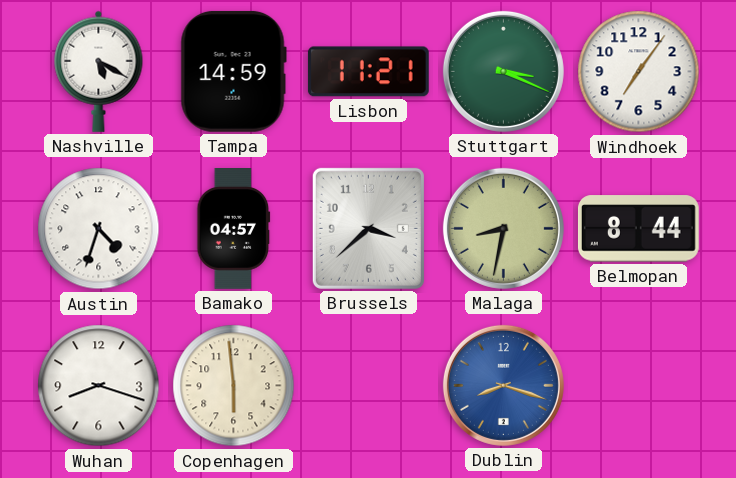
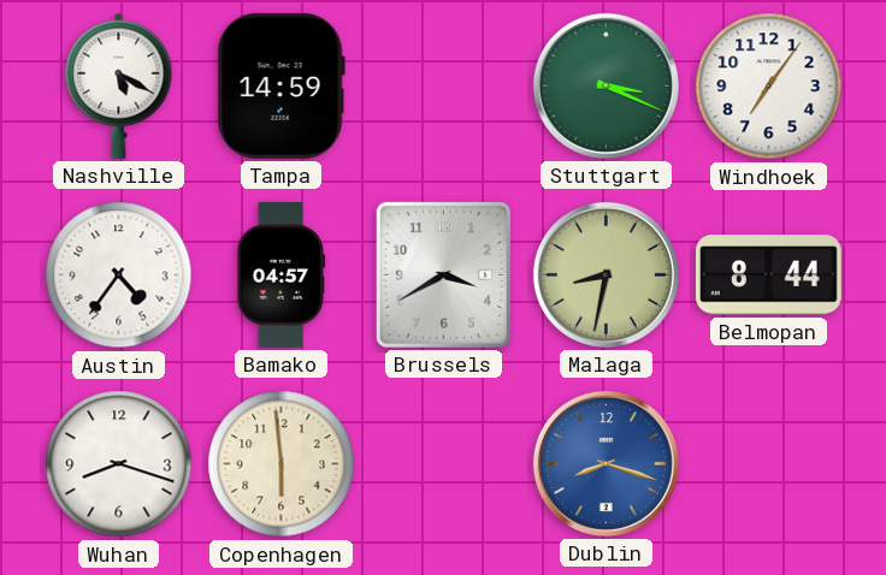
Lisbon: 11:21 -> none
Austin: 4:33 -> 4:36
Brussels: 3:38 -> 3:40
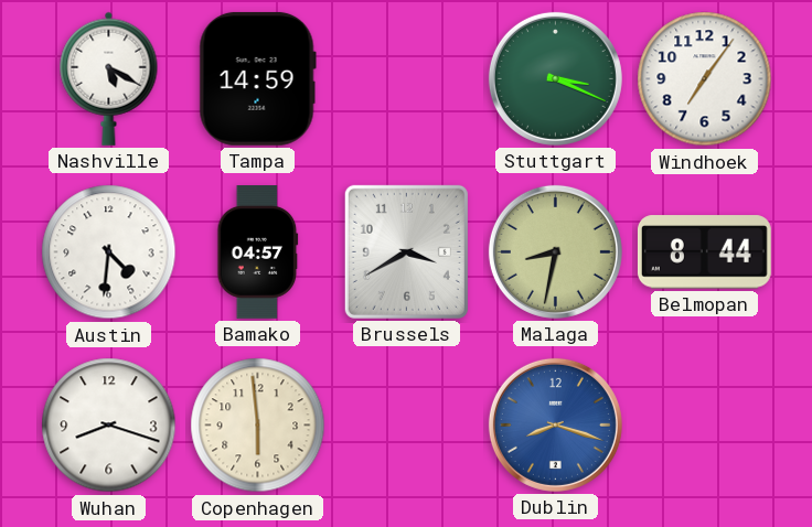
Austin: 4:36 -> 4:31
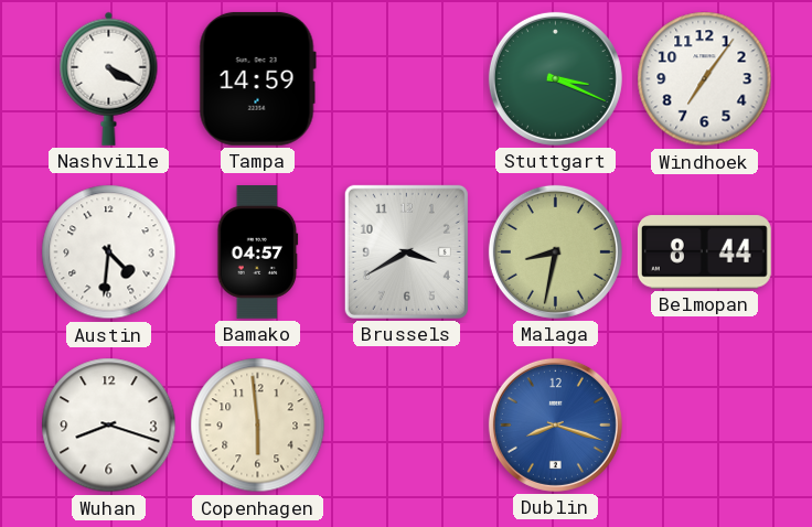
Nashville: 5:20 -> 4:20
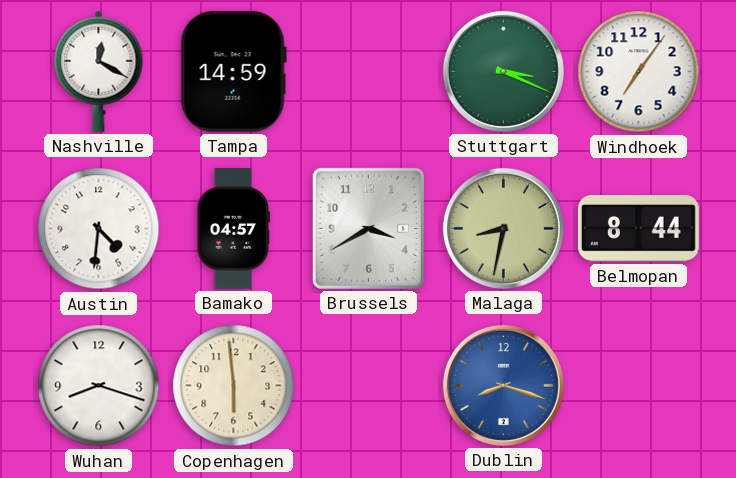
Nashville: 4:20 -> 12:20
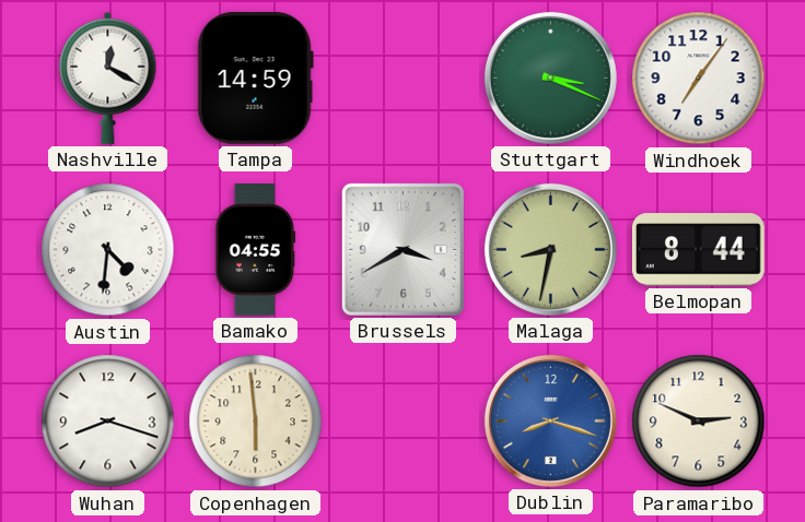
Bamako: 04:57 -> 04:55
Paramaribo: none -> 2:49
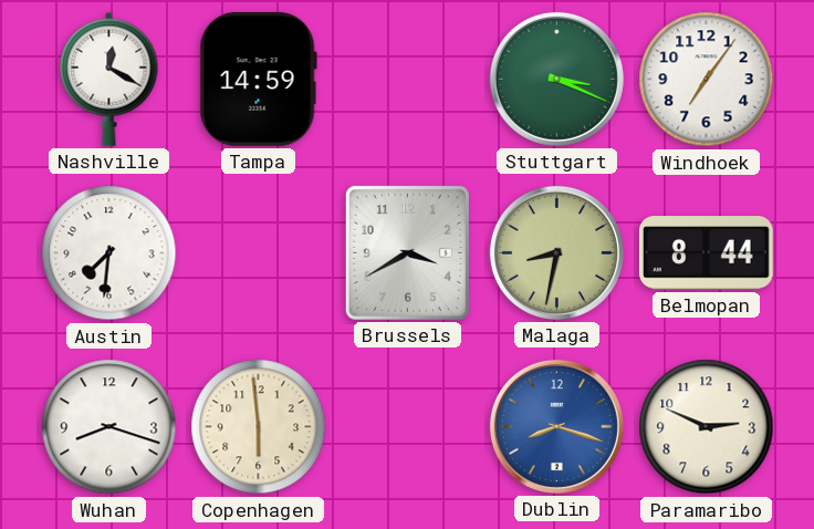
Austin: 4:31 -> 7:31
Bamako: 04:55 -> none
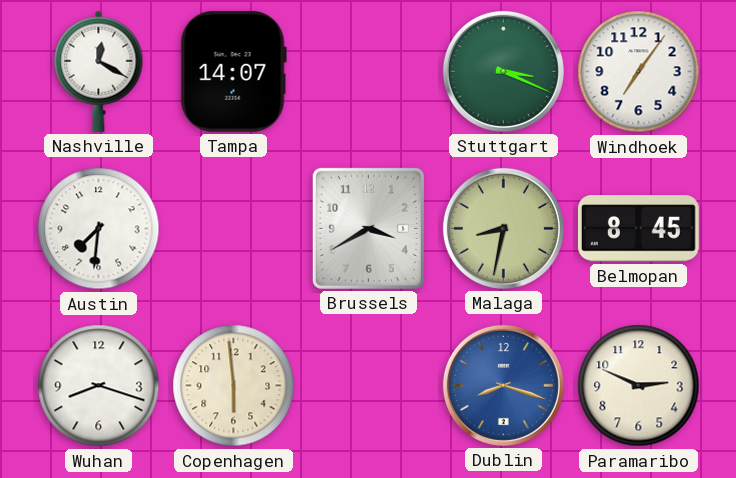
Tampa: 14:59 -> 14:07
Belmopan: 8:44 -> 8:45
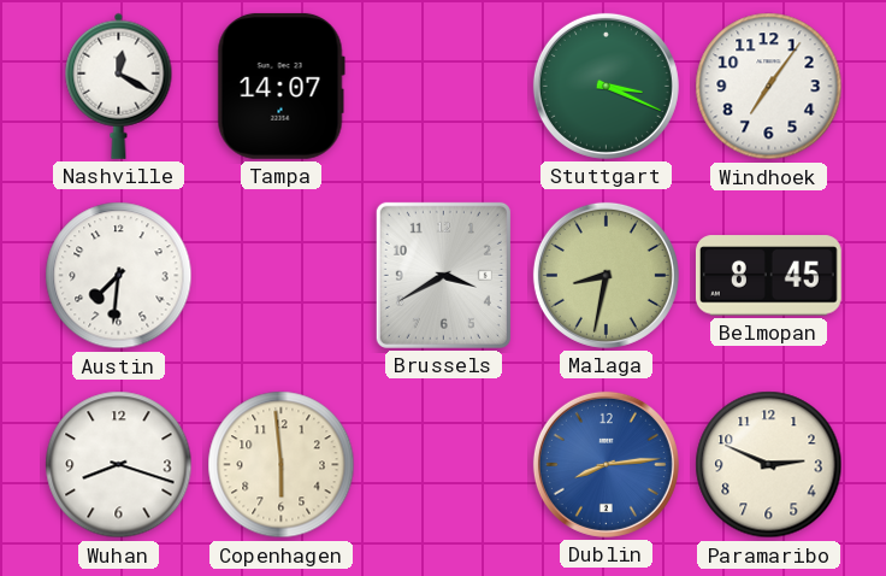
Dublin: 8:18 -> 8:14
